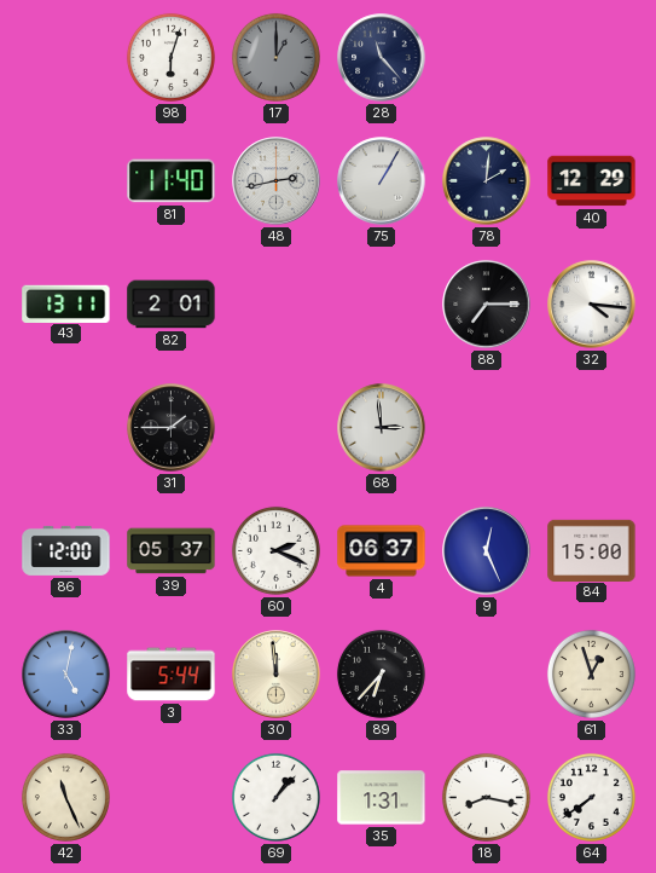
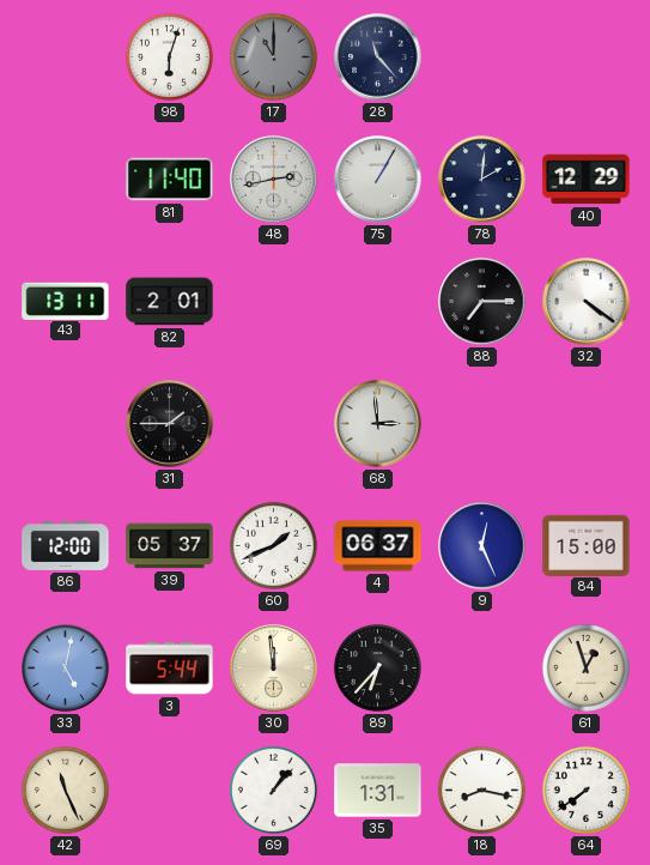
17: 1:00 -> 11:00
32: 4:16 -> 4:21
60: 2:19 -> 1:41
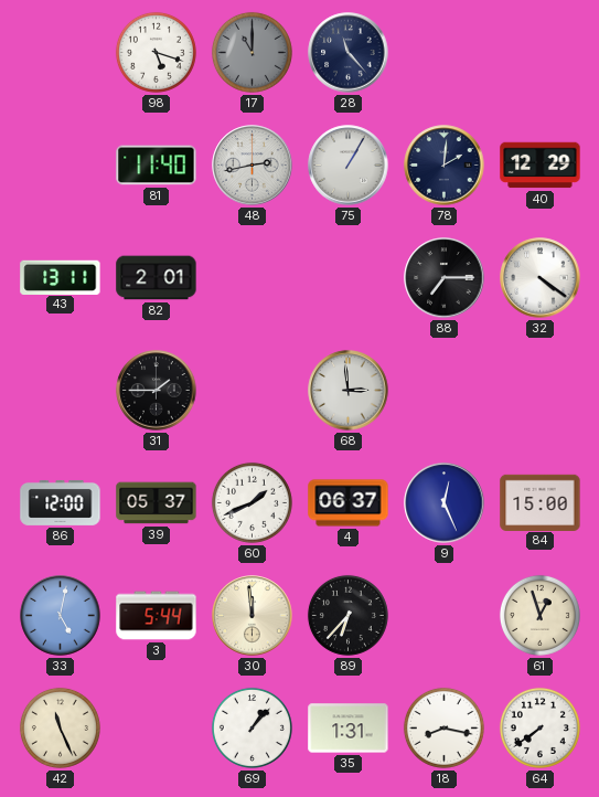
98: 6:03 -> 5:18
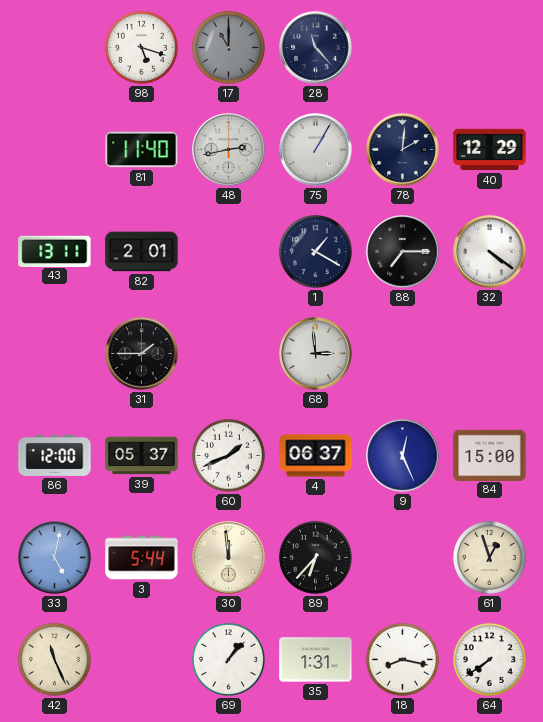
1: none -> 1:20
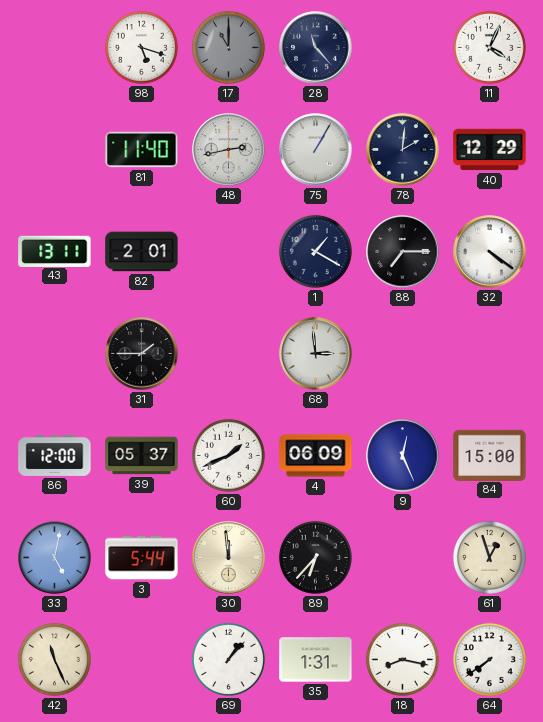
11: none -> 4:04
4: 06:37 -> 06:09
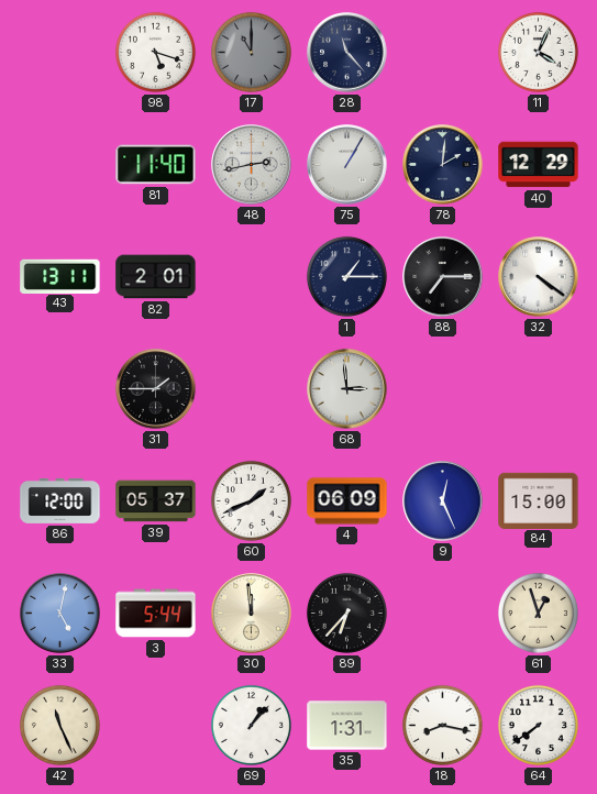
1: 1:20 -> 1:15
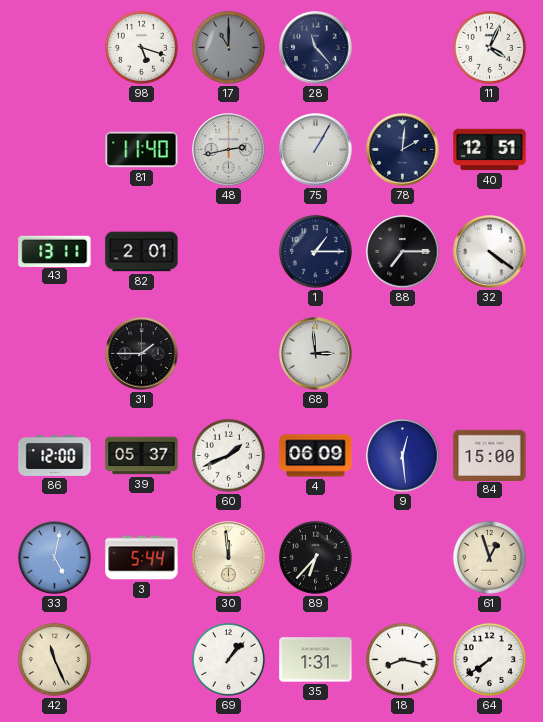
40: 12:29 -> 12:51
9: 12:26 -> 12:29
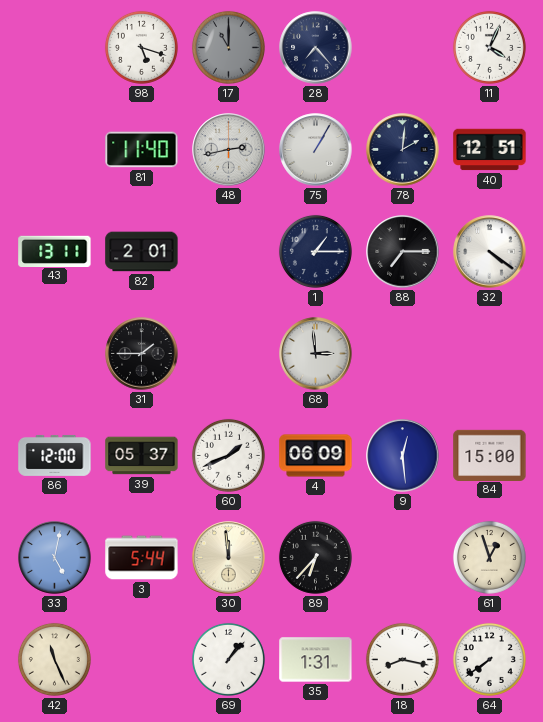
28: 11:23 -> 7:23
